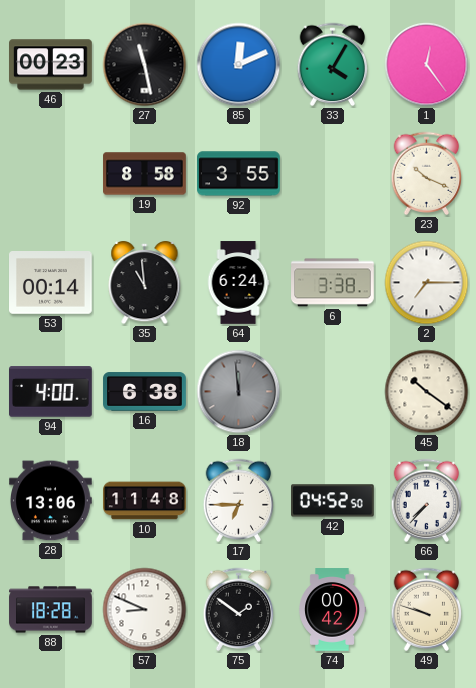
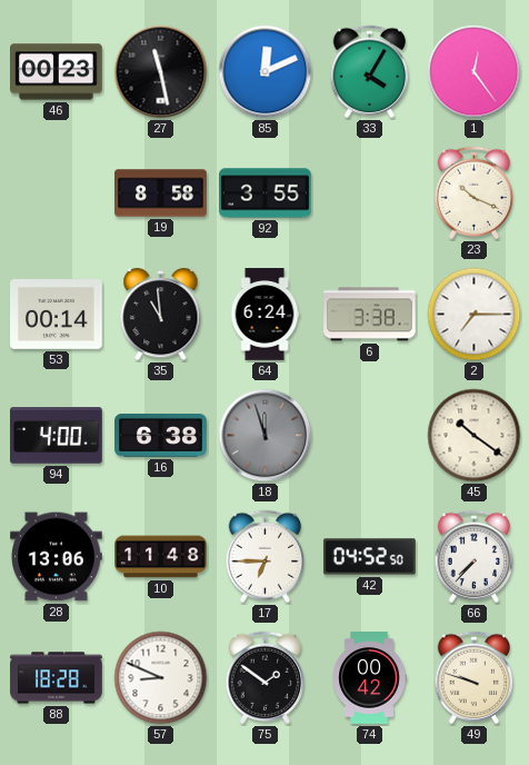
18: 11:59 -> 11:57
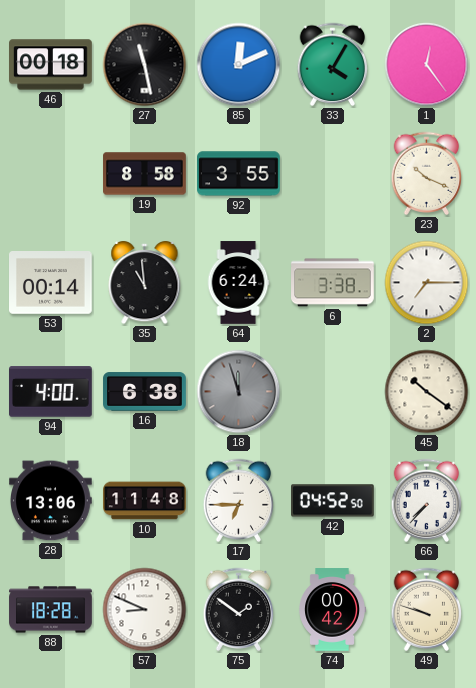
46: 00:23 -> 00:18
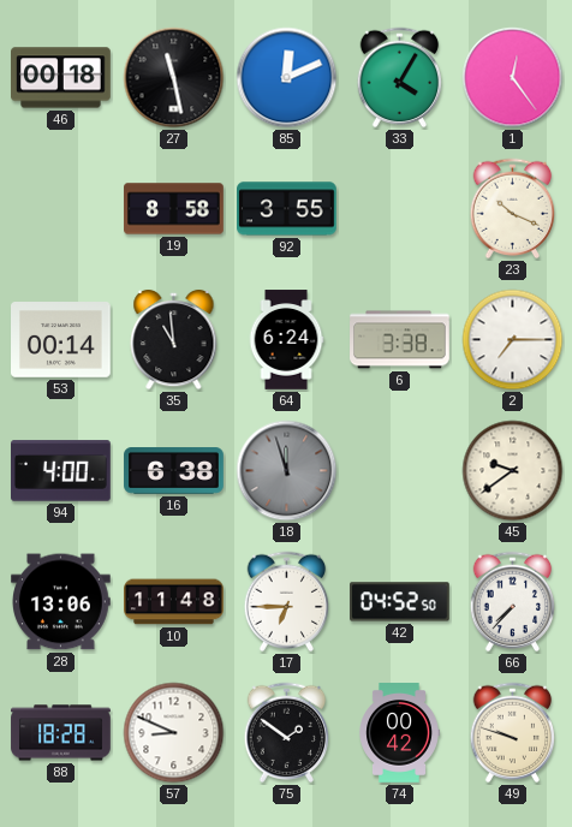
45: 10:21 -> 9:39
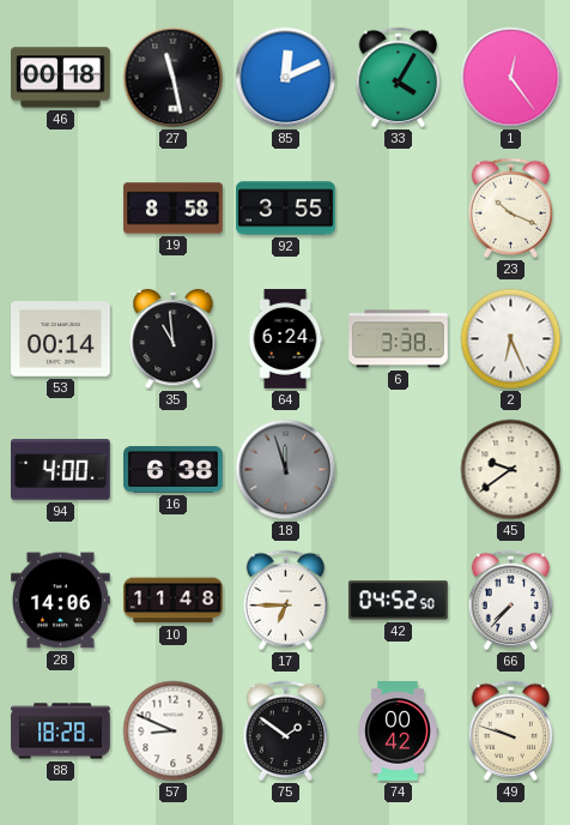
2: 7:15 -> 6:26
28: 13:06 -> 14:06
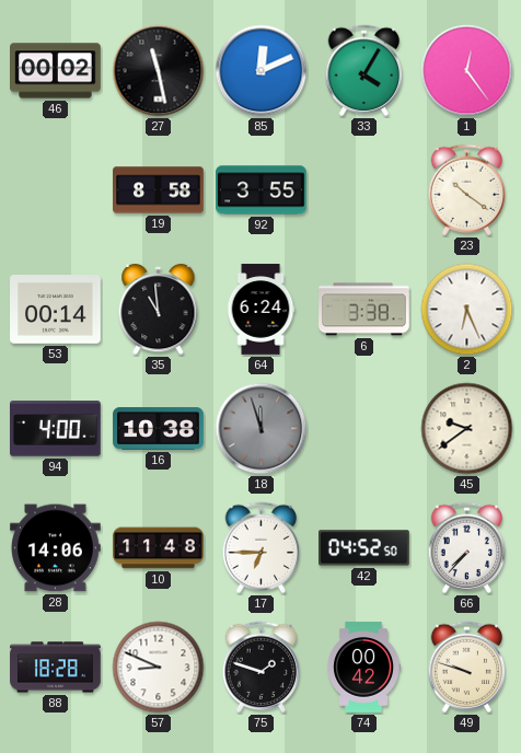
46: 00:18 -> 00:02
23: 10:19 -> 10:21
16: 6:38 -> 10:38
75: 1:51 -> 1:48
